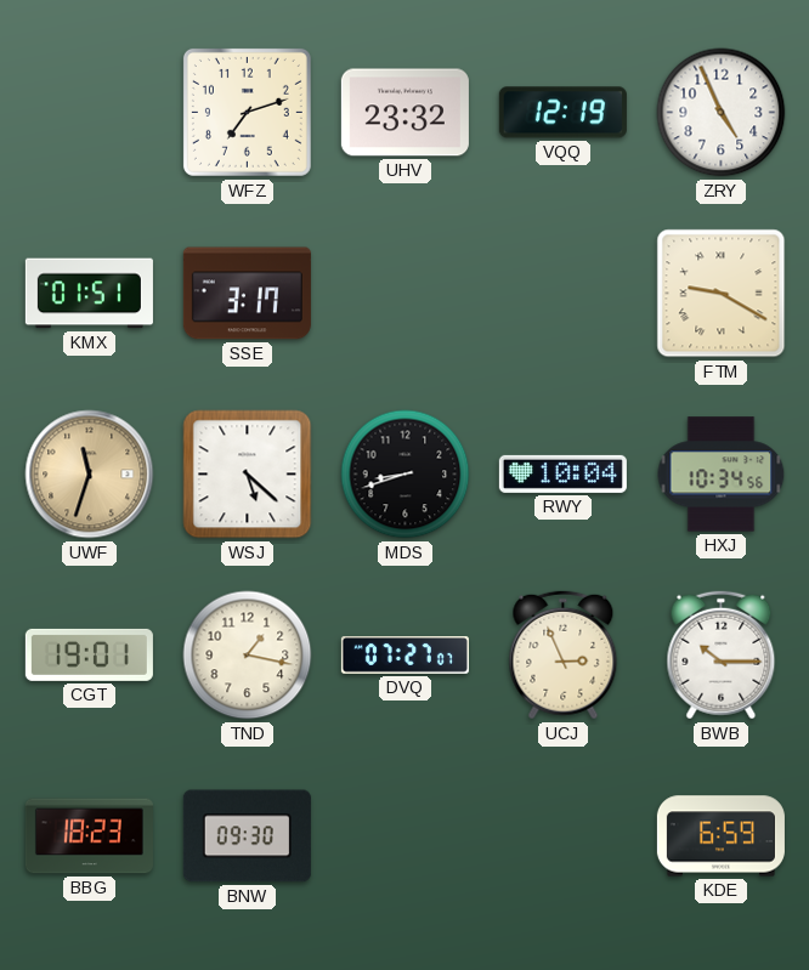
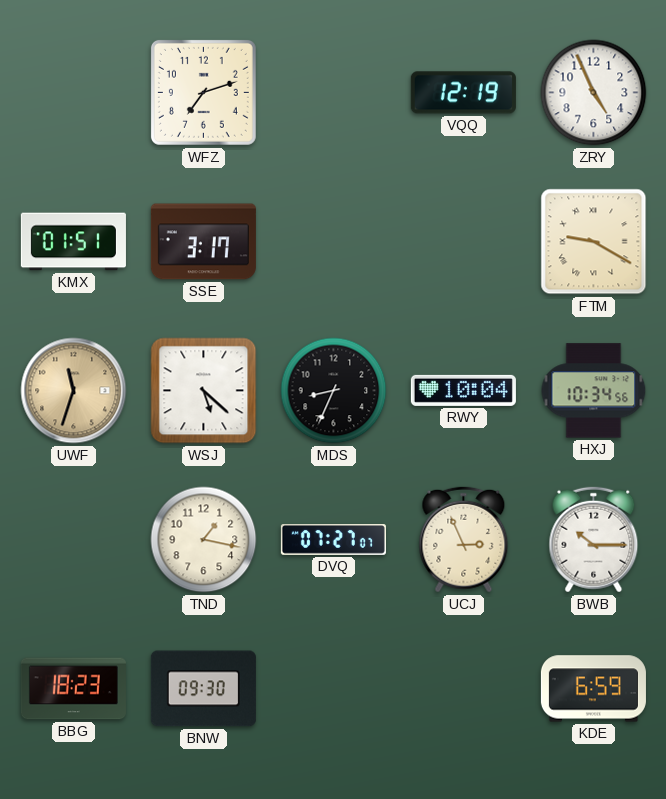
UHV: 23:32 -> none
MDS: 8:42 -> 8:34
CGT: 19:01 -> none
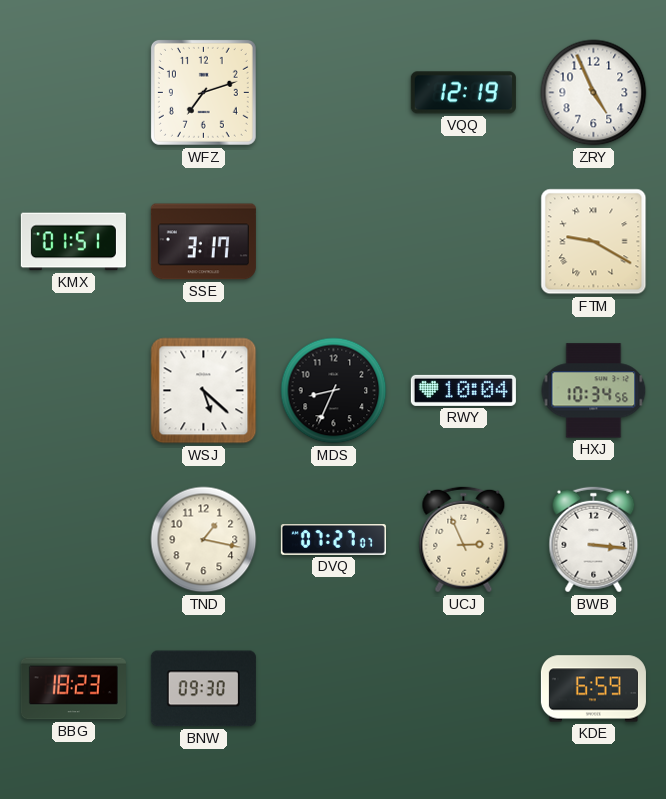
UWF: 11:33 -> none
BWB: 10:15 -> 3:16
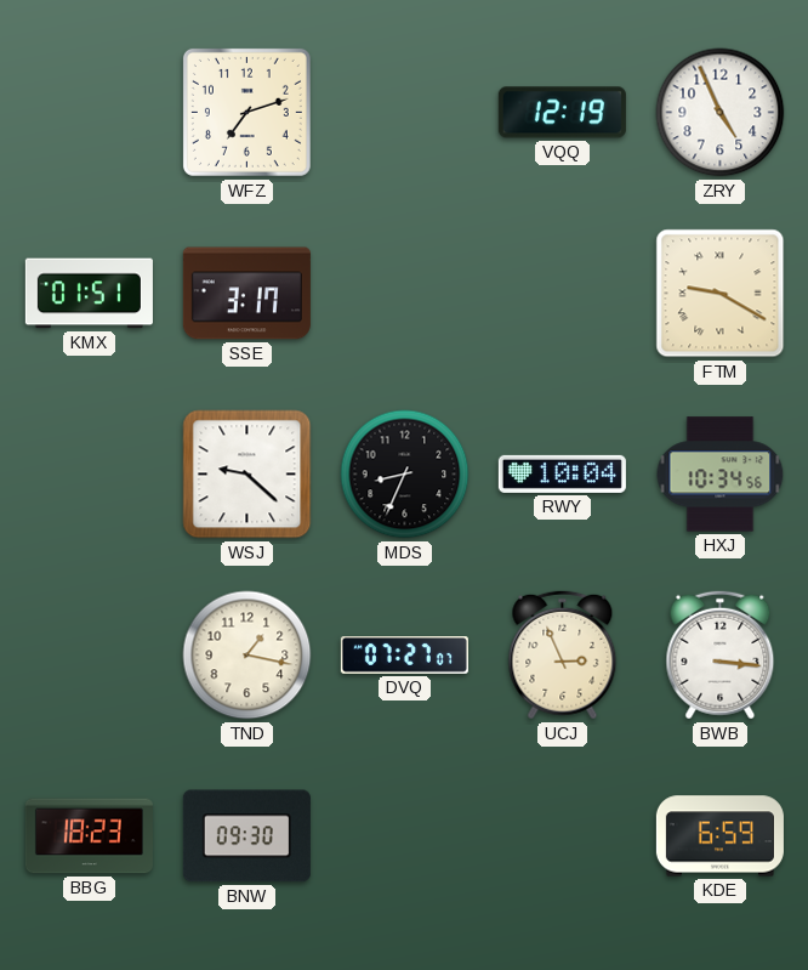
WSJ: 5:22 -> 9:22
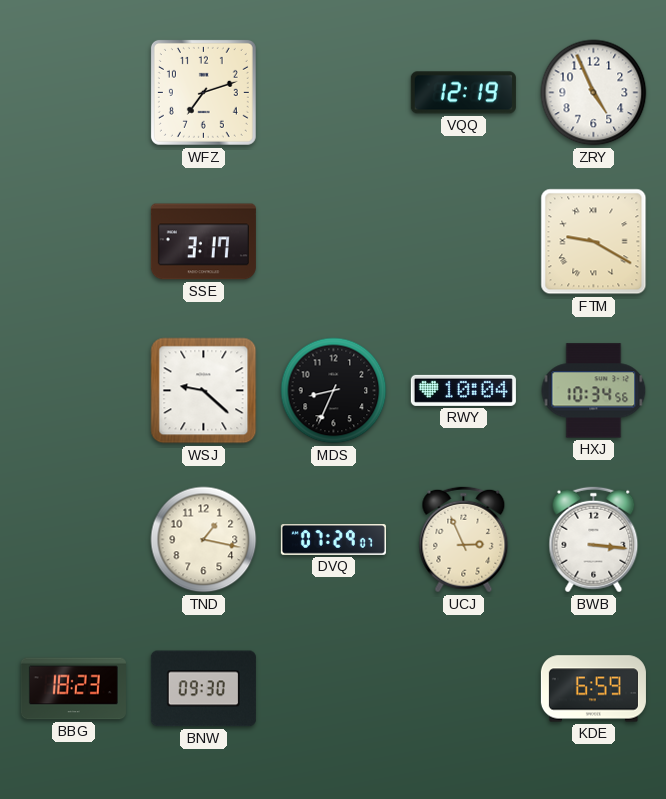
KMX: 01:51 -> none
DVQ: 07:27 -> 07:29
